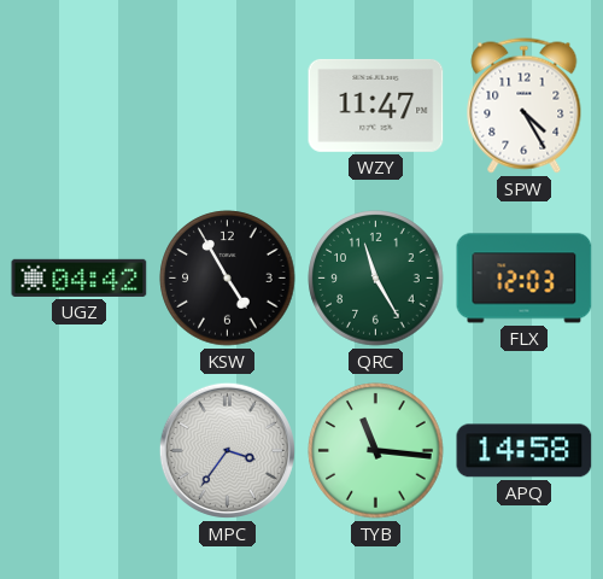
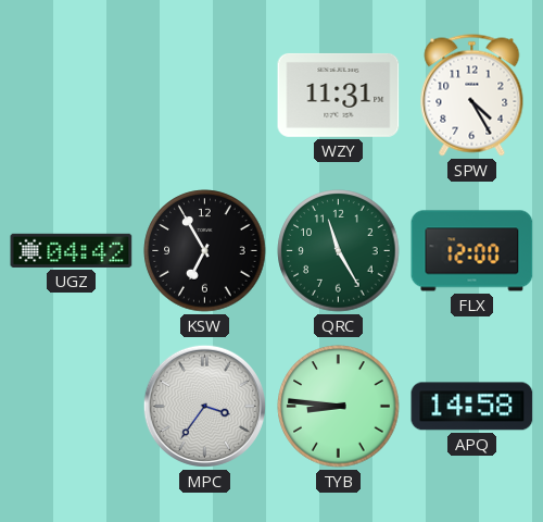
WZY: 11:47 -> 11:31
KSW: 4:55 -> 6:55
FLX: 12:03 -> 12:00
TYB: 11:16 -> 8:46
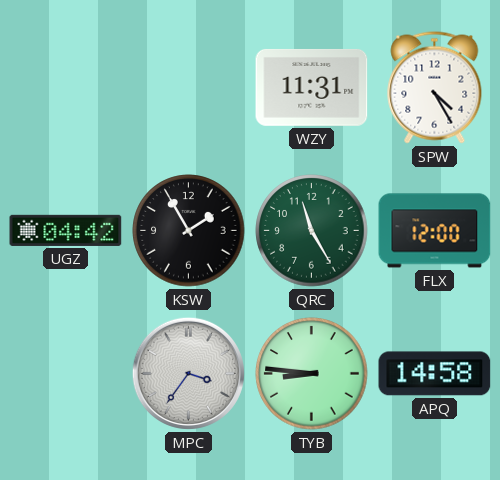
KSW: 6:55 -> 1:55
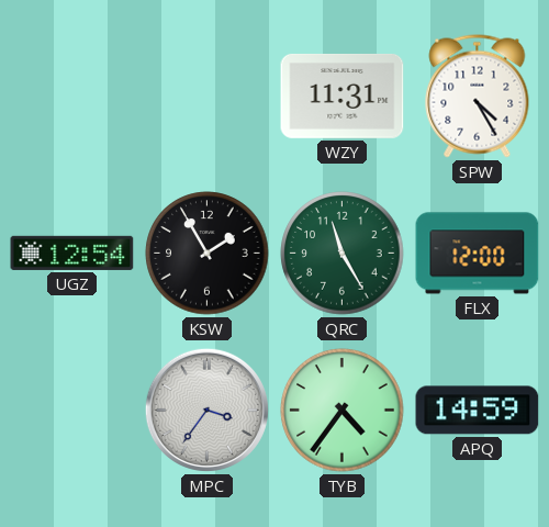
UGZ: 04:42 -> 12:54
TYB: 8:46 -> 4:36
APQ: 14:58 -> 14:59
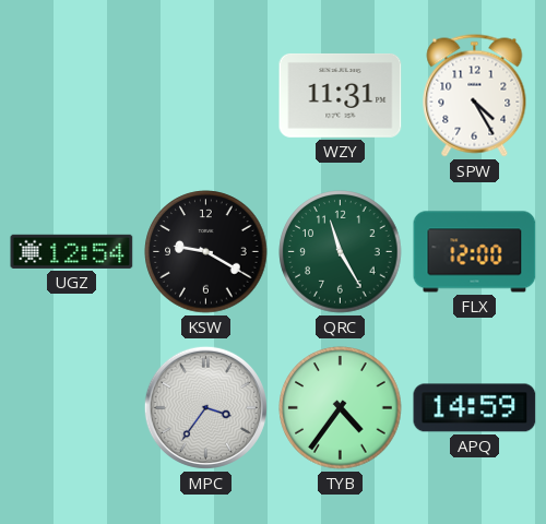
KSW: 1:55 -> 9:20
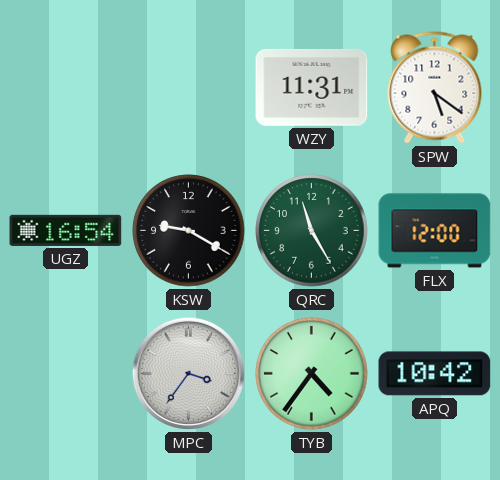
SPW: 4:25 -> 5:21
UGZ: 12:54 -> 16:54
APQ: 14:59 -> 10:42
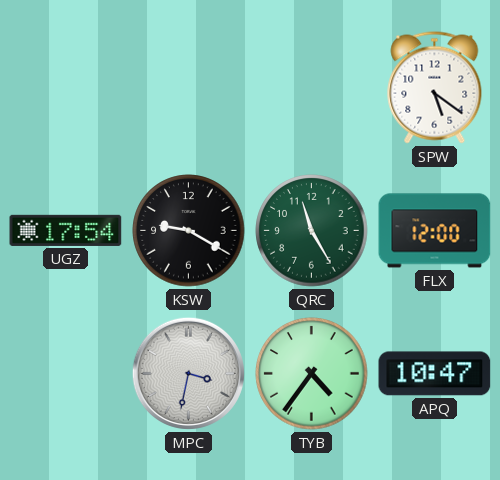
WZY: 11:31 -> none
UGZ: 16:54 -> 17:54
MPC: 3:36 -> 3:32
APQ: 10:42 -> 10:47
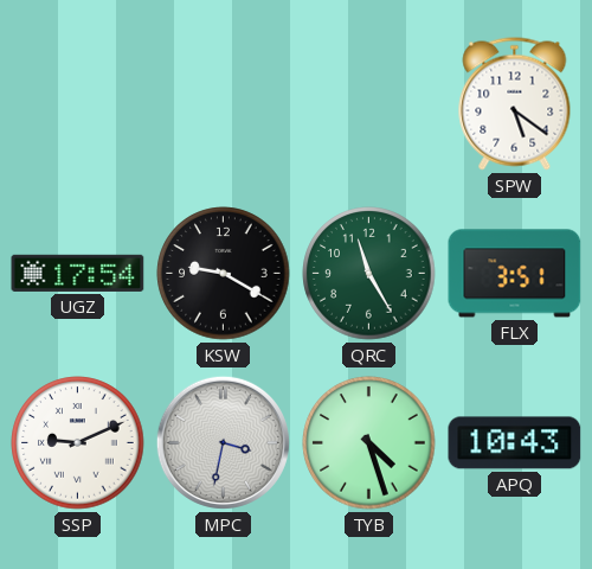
FLX: 12:00 -> 3:51
SSP: none -> 9:11
TYB: 4:36 -> 4:27
APQ: 10:47 -> 10:43
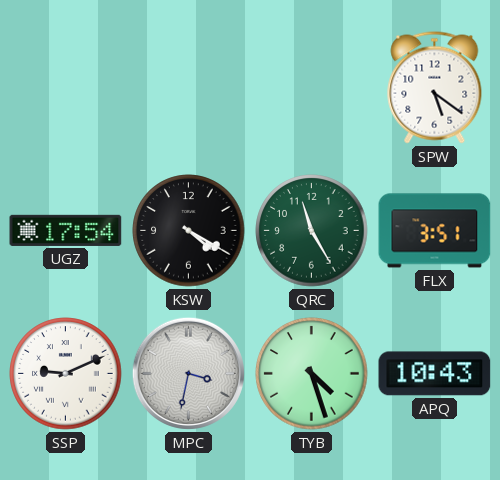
KSW: 9:20 -> 4:20
